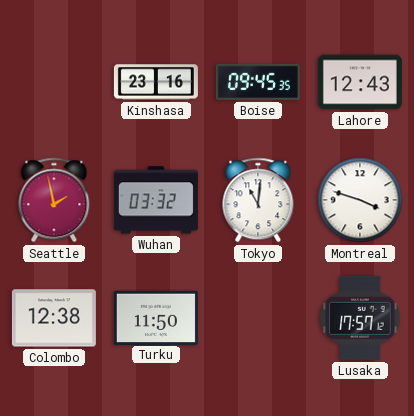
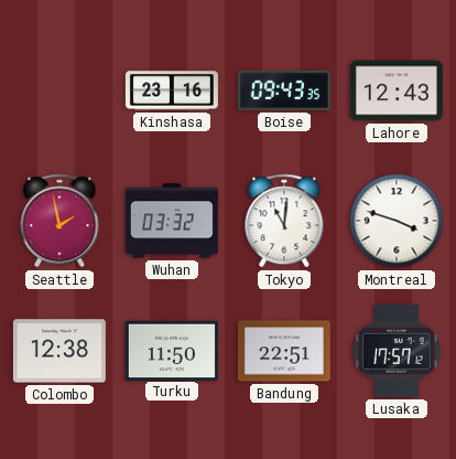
Boise: 09:45 -> 09:43
Bandung: none -> 22:51
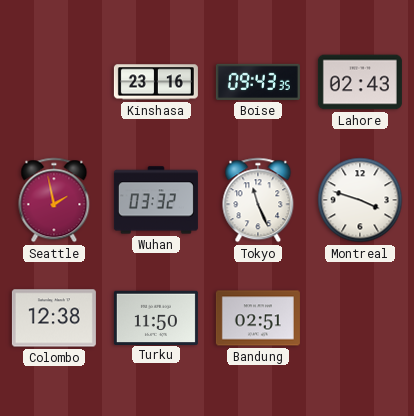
Lahore: 12:43 -> 02:43
Tokyo: 11:01 -> 11:26
Bandung: 22:51 -> 02:51
Lusaka: 17:57 -> none
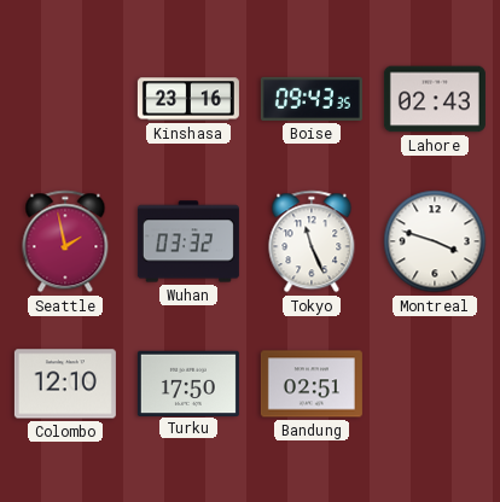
Colombo: 12:38 -> 12:10
Turku: 11:50 -> 17:50
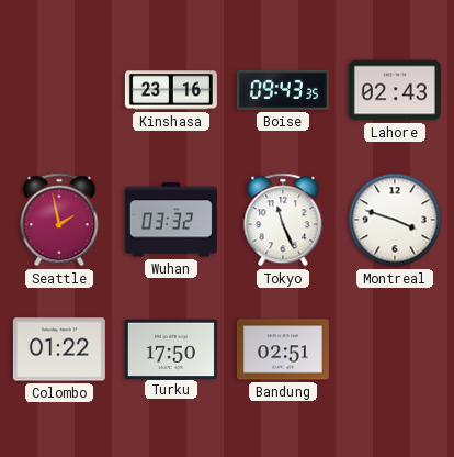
Colombo: 12:10 -> 01:22
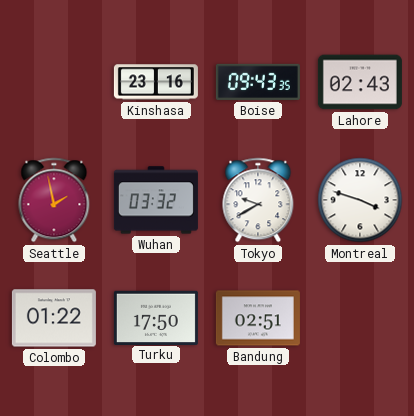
Tokyo: 11:26 -> 9:40
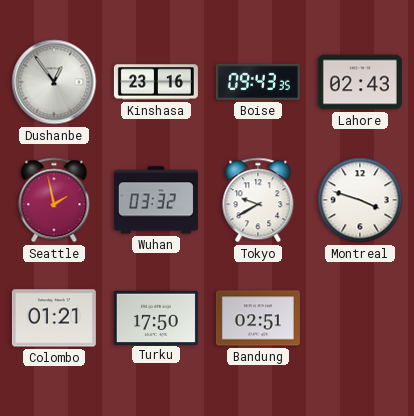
Dushanbe: none -> 12:54
Colombo: 01:22 -> 01:21
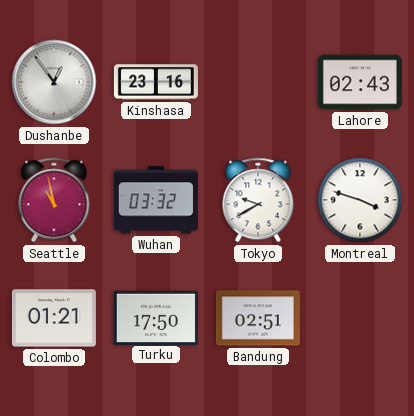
Boise: 09:43 -> none
Seattle: 1:58 -> 10:58
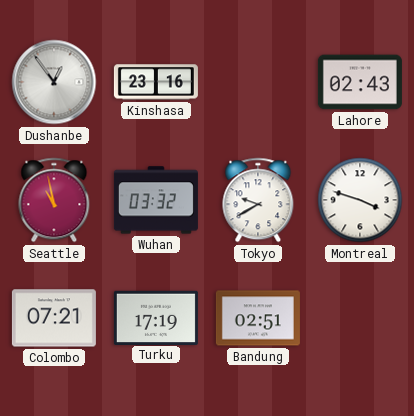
Colombo: 01:21 -> 07:21
Turku: 17:50 -> 17:19
